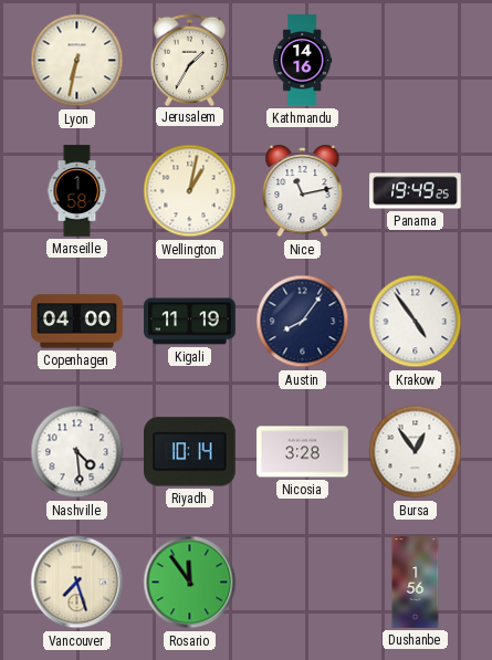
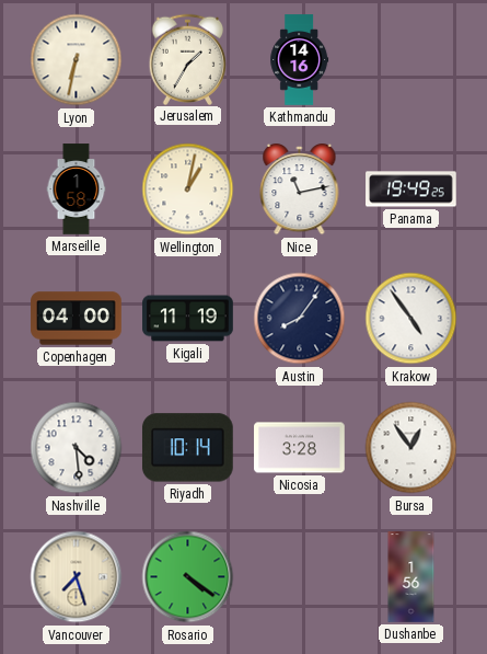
Rosario: 11:54 -> 4:21
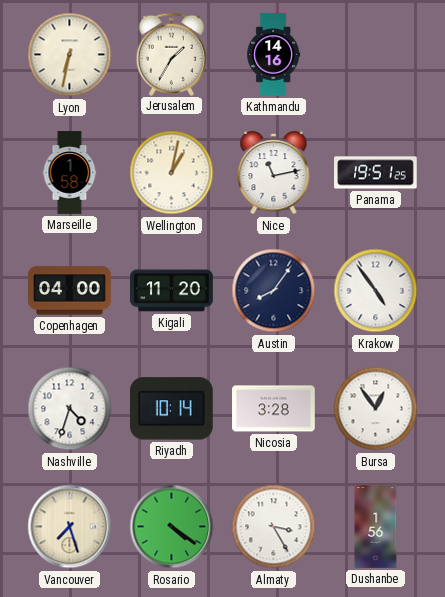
Panama: 19:49 -> 19:51
Kigali: 11:19 -> 11:20
Nashville: 4:29 -> 4:33
Almaty: none -> 3:25
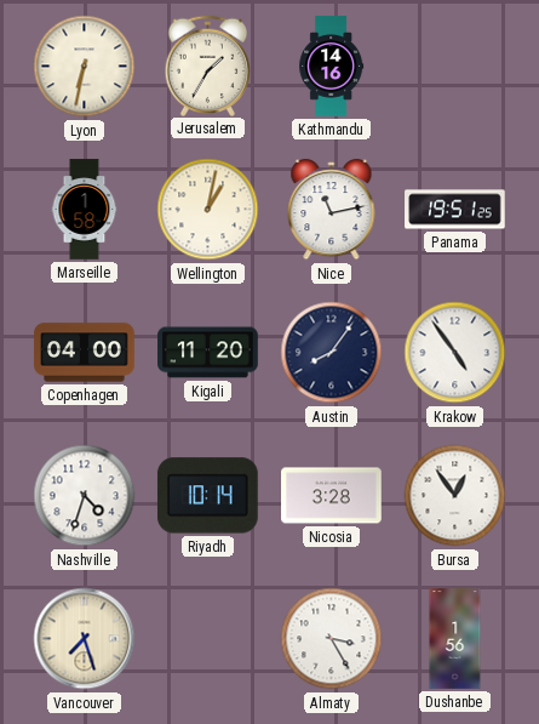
Rosario: 4:21 -> none
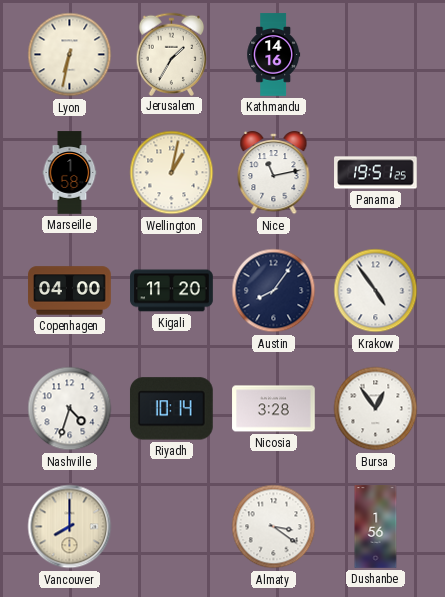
Vancouver: 7:27 -> 8:00
Almaty: 3:25 -> 3:21
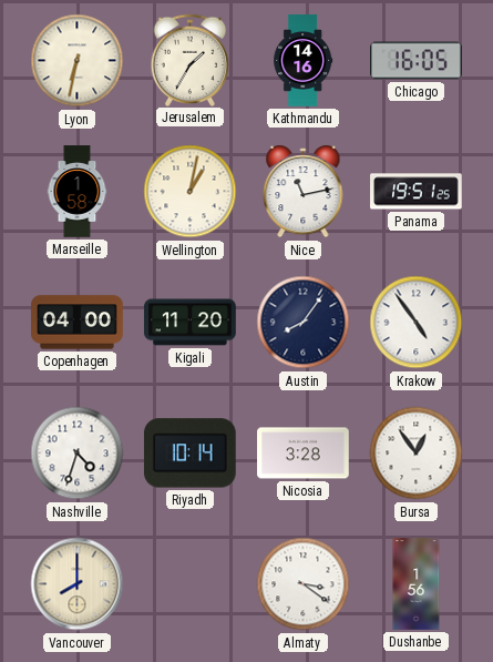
Chicago: none -> 16:05
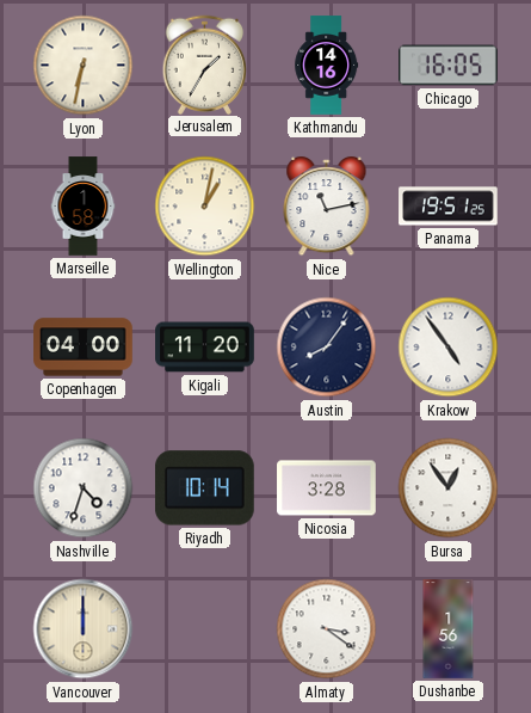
Vancouver: 8:00 -> 12:00
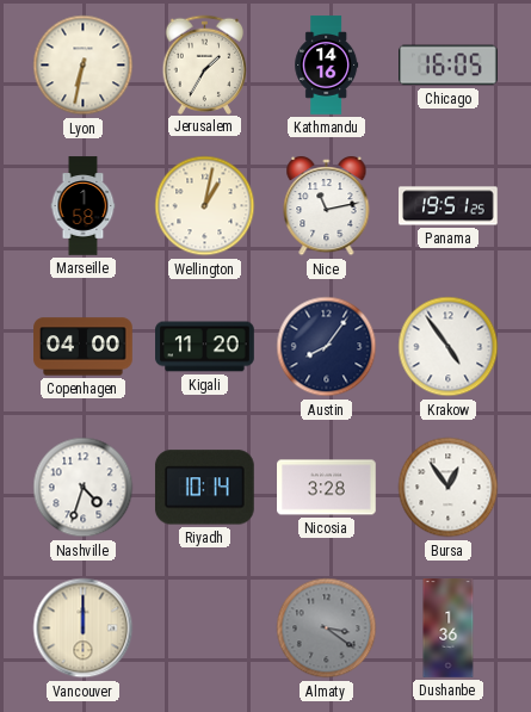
Almaty dial: white -> grey
Dushanbe: 1:56 -> 1:36
